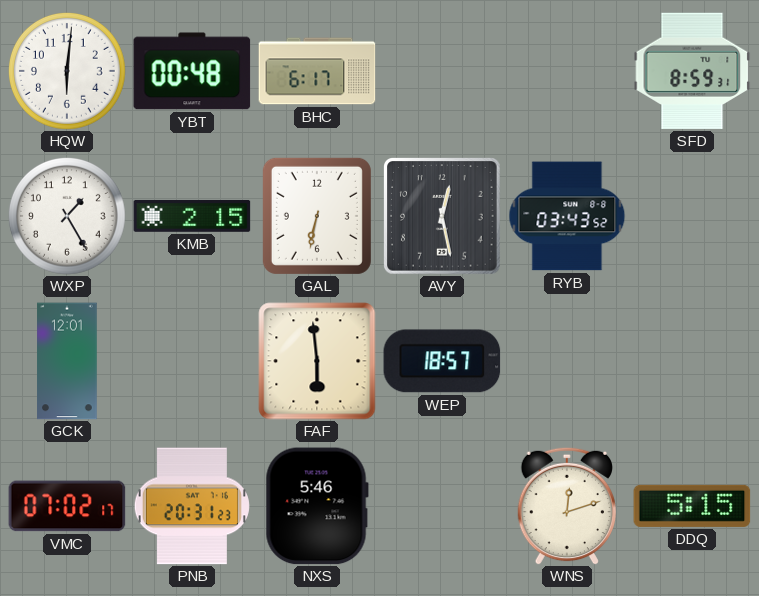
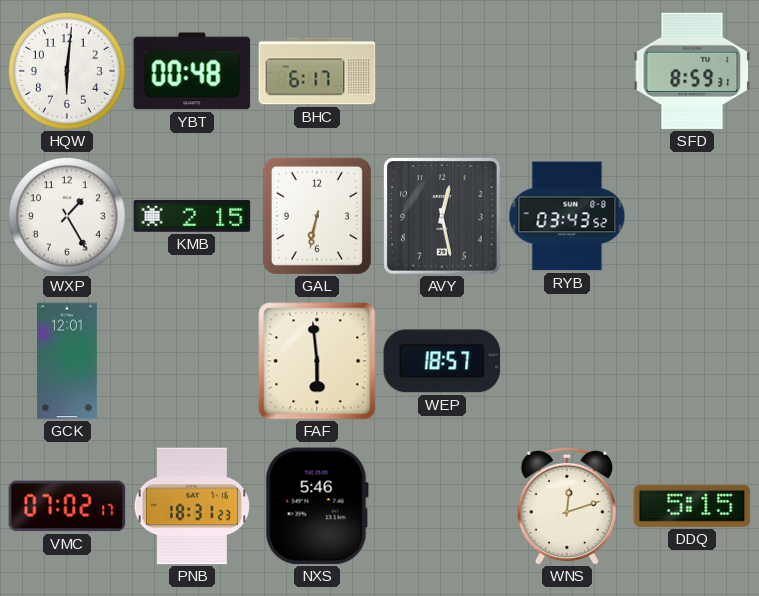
PNB: 20:31 -> 18:31
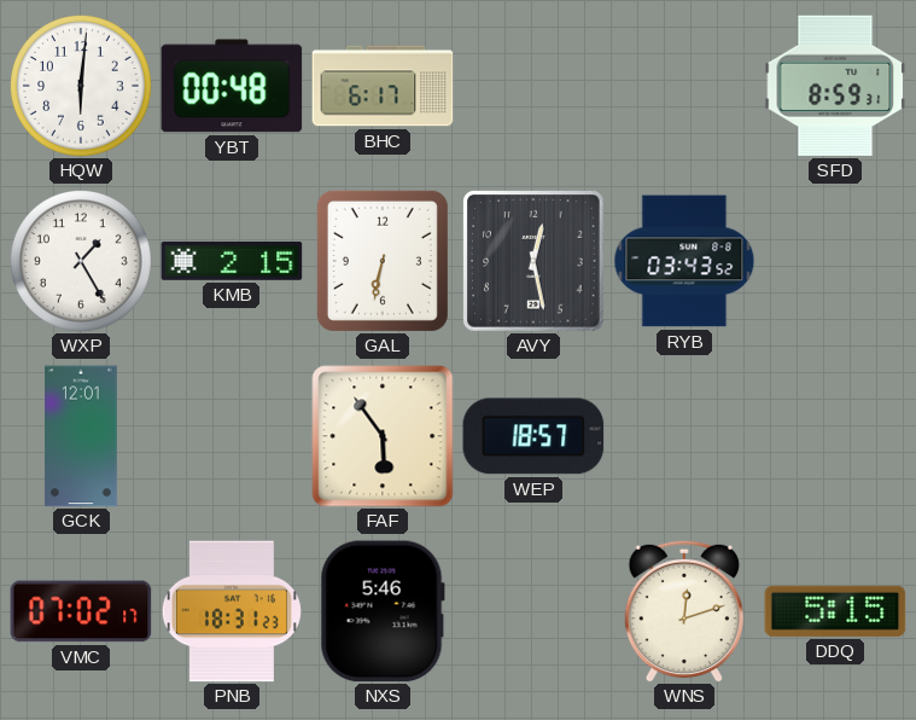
FAF: 5:59 -> 5:54
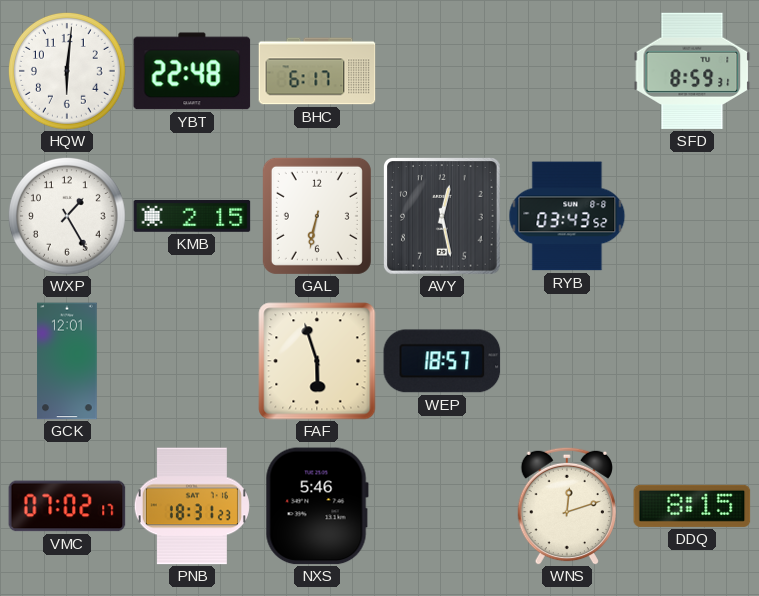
YBT: 00:48 -> 22:48
FAF: 5:54 -> 5:57
DDQ: 5:15 -> 8:15
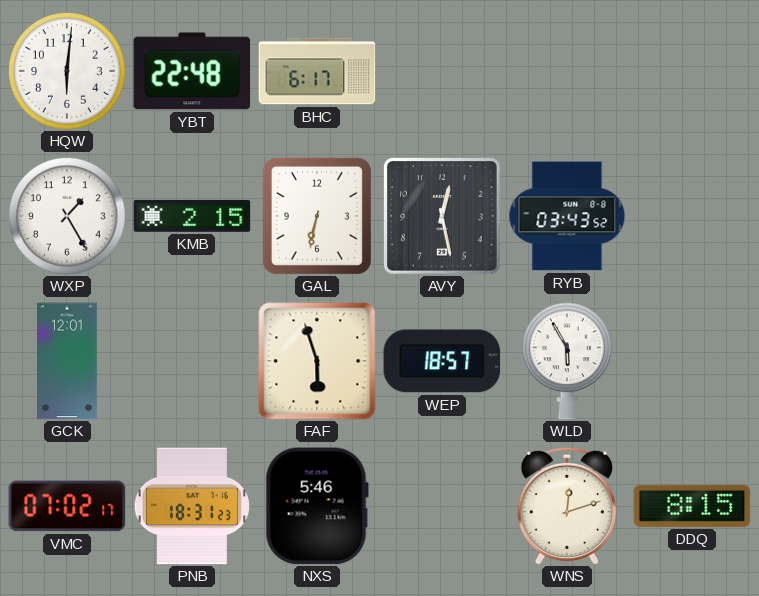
SFD: 8:59 -> none
WLD: none -> 5:55
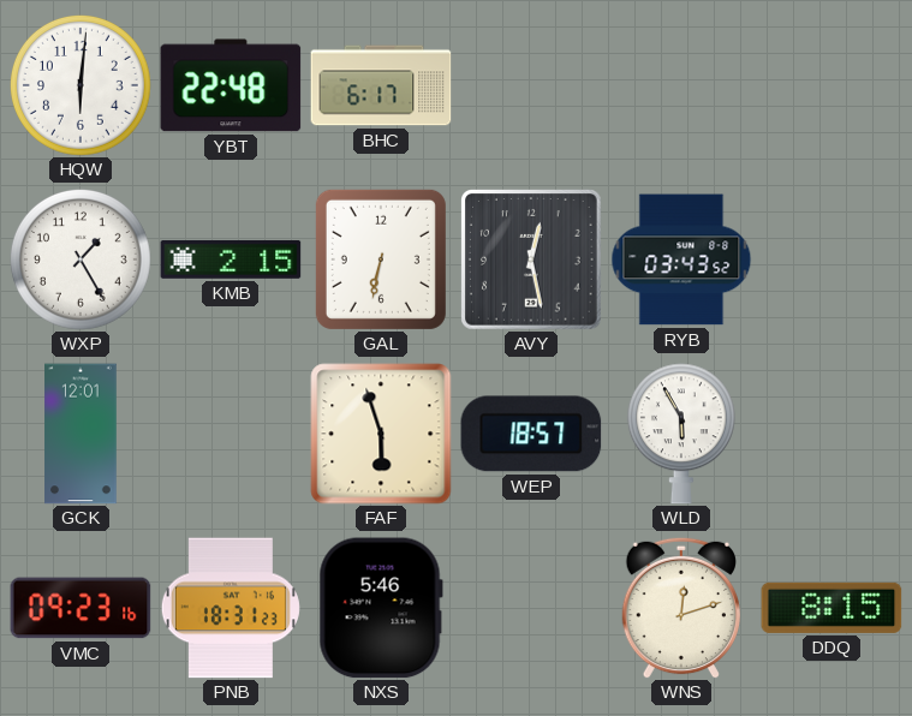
VMC: 07:02 -> 09:23
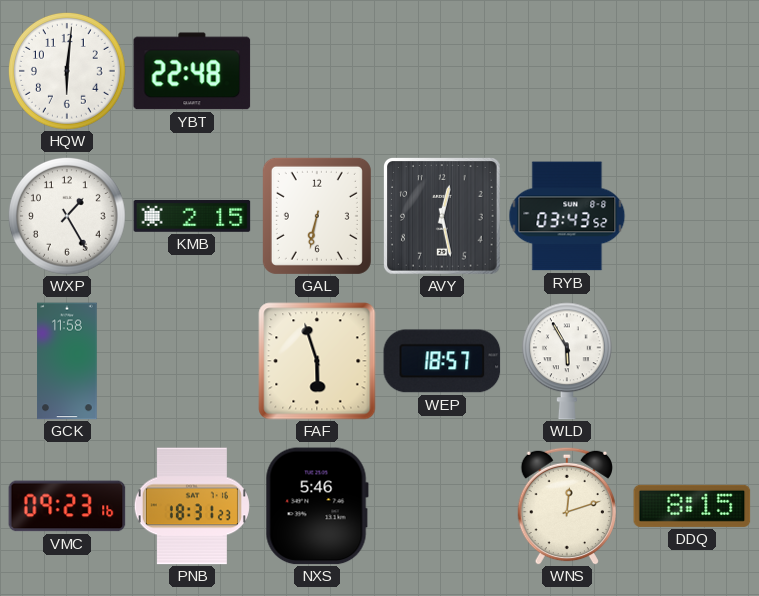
BHC: 6:17 -> none
GCK: 12:01 -> 11:58
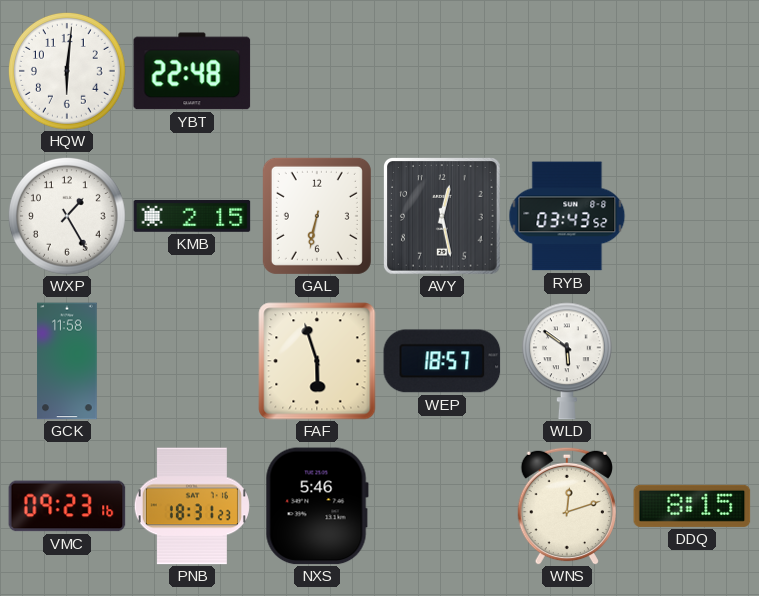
WLD: 5:55 -> 5:51
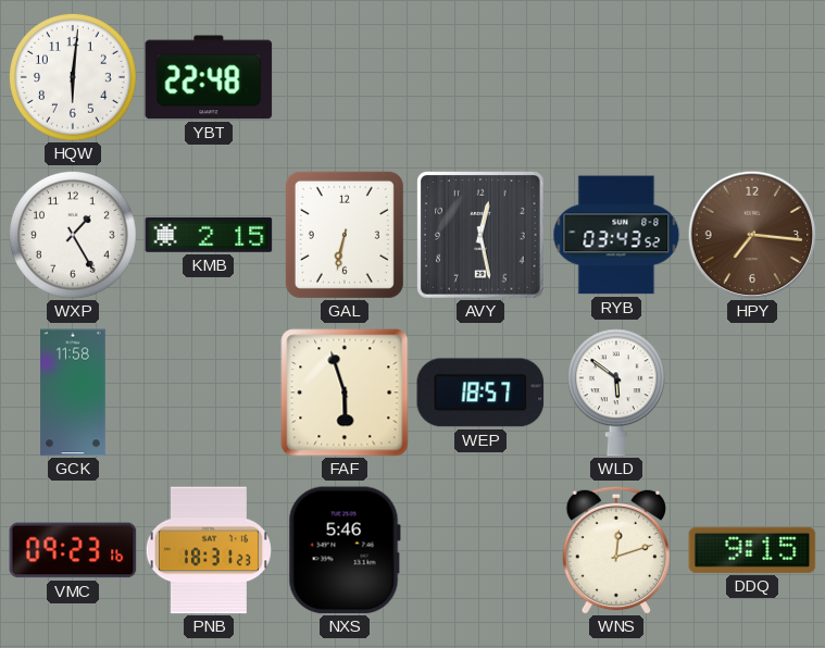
HPY: none -> 7:16
DDQ: 8:15 -> 9:15
